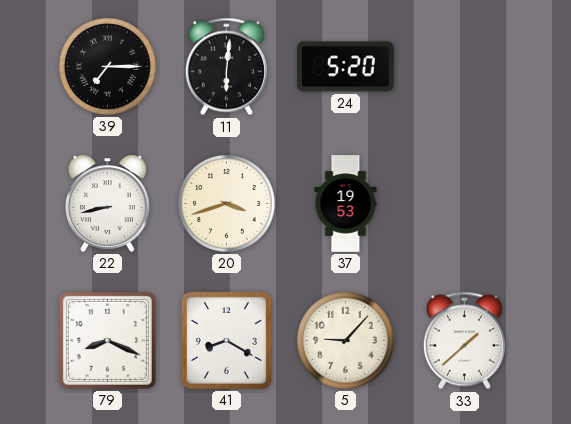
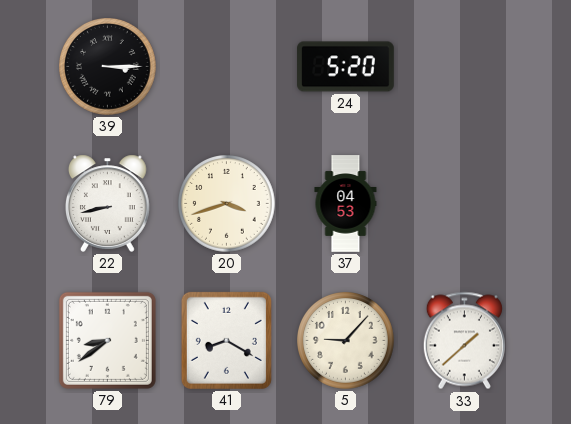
39: 7:15 -> 3:15
11: 6:01 -> none
37: 19:53 -> 04:53
79: 8:19 -> 8:39
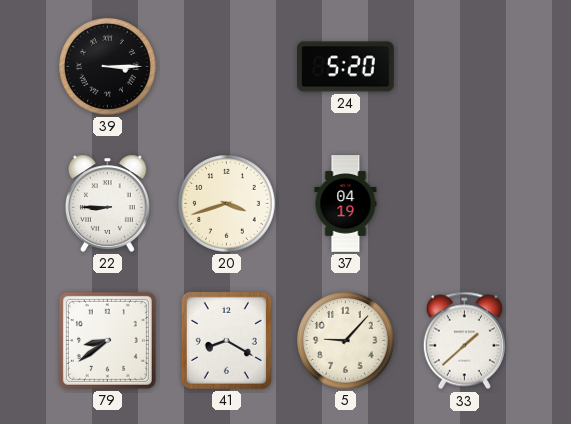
22: 8:43 -> 8:45
37: 04:53 -> 04:19
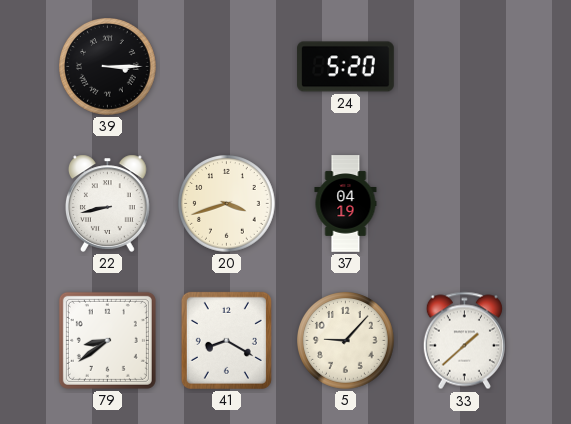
22: 8:45 -> 8:43
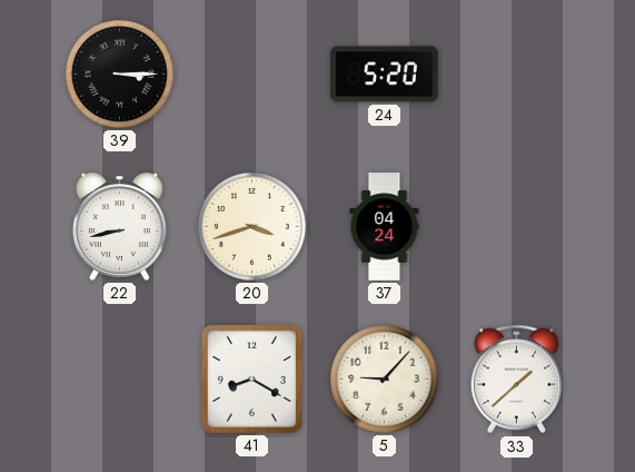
37: 04:19 -> 04:24
79: 8:39 -> none
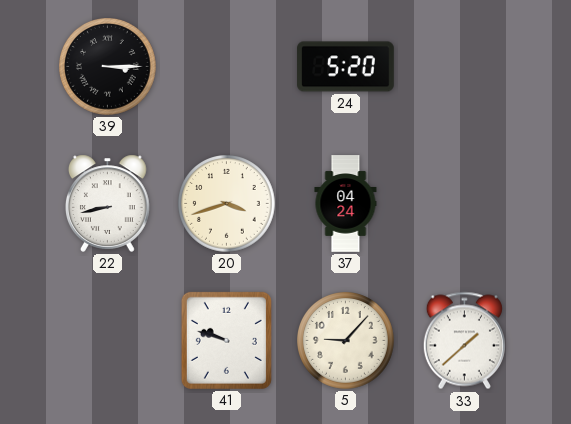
41: 8:20 -> 9:48
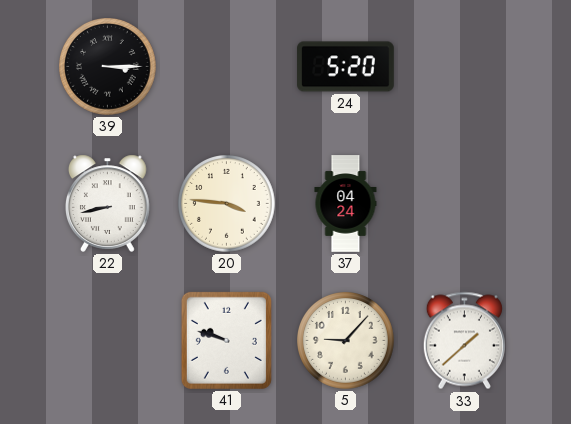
20: 3:42 -> 3:46
